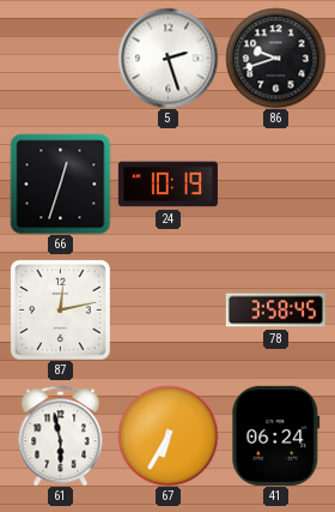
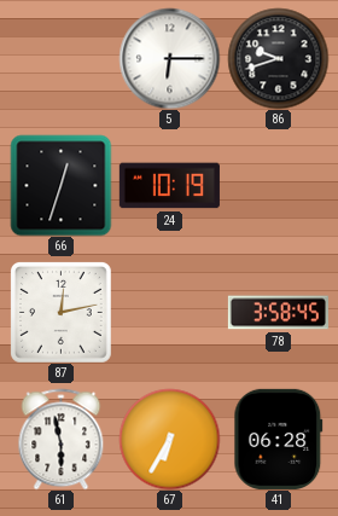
5: 2:27 -> 6:15
41: 06:24 -> 06:28
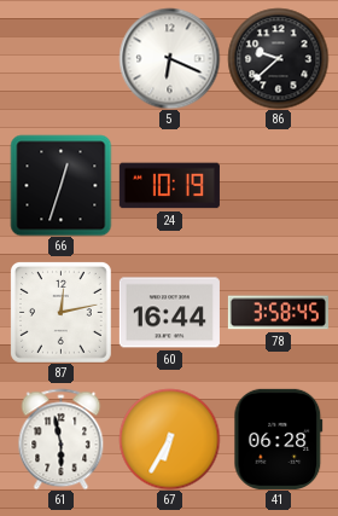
5: 6:15 -> 6:19
86: 9:42 -> 9:38
60: none -> 16:44
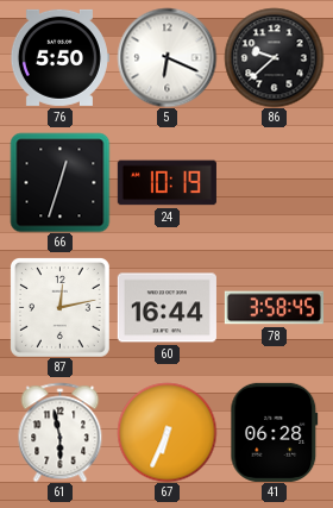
76: none -> 5:50
67: 6:35 -> 6:34
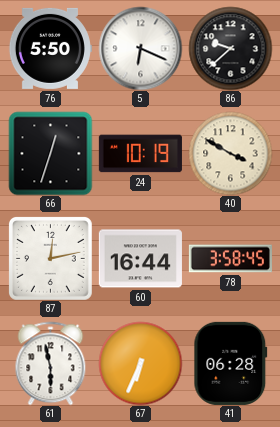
40: none -> 3:50
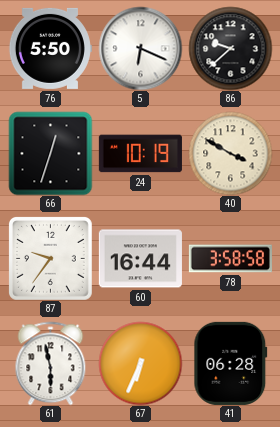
87: 12:13 -> 9:36
78: 3:58:45 -> 3:58:58
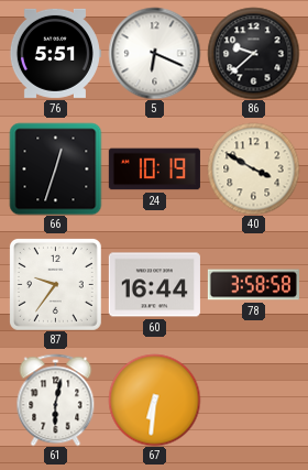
76: 5:50 -> 5:51
61: 5:58 -> 6:02
67: 6:34 -> 6:31
41: 06:28 -> none
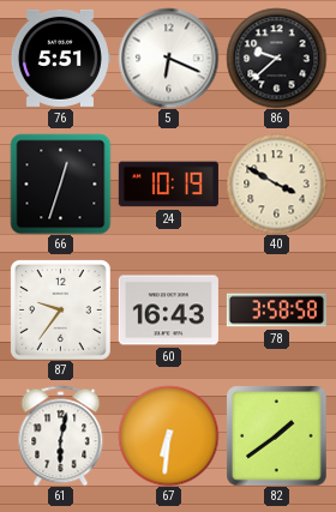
60: 16:44 -> 16:43
82: none -> 1:39
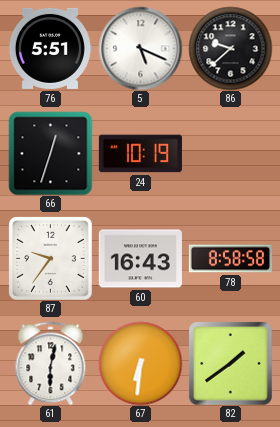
5: 6:19 -> 5:19
40: 3:50 -> none
78: 3:58 -> 8:58
